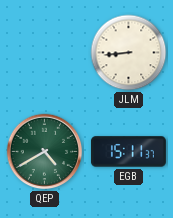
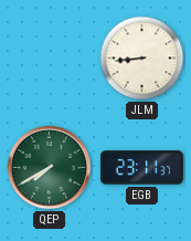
QEP: 4:40 -> 7:40
EGB: 15:11 -> 23:11
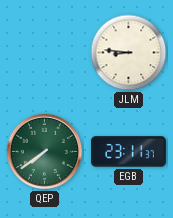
JLM: 8:44 -> 8:46
QEP: 7:40 -> 7:39
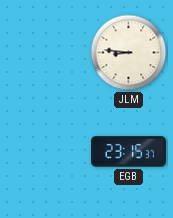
QEP: 7:39 -> none
EGB: 23:11 -> 23:15
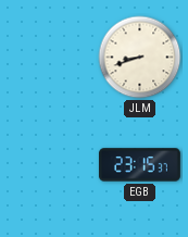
JLM: 8:46 -> 8:42
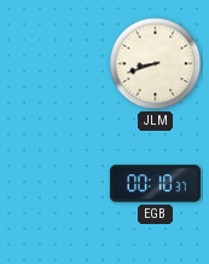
EGB: 23:15 -> 00:10
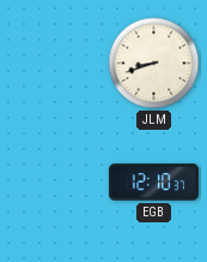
EGB: 00:10 -> 12:10
